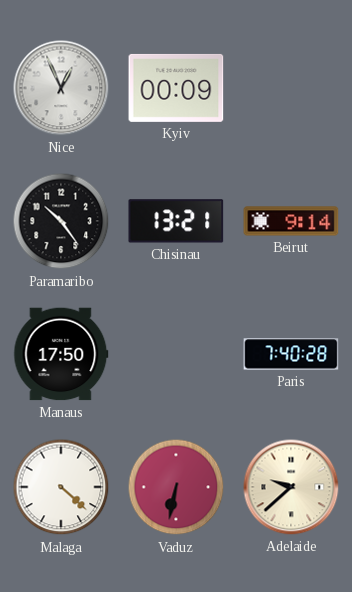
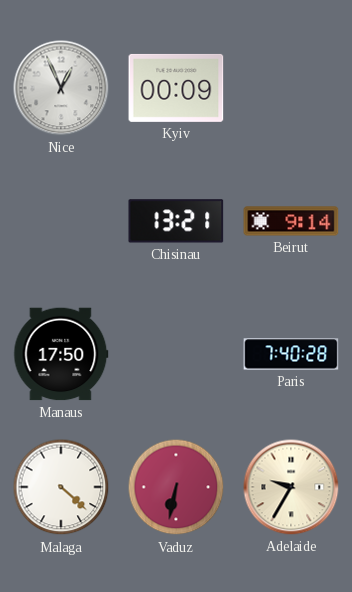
Paramaribo: 10:24 -> none
Adelaide: 9:38 -> 9:35
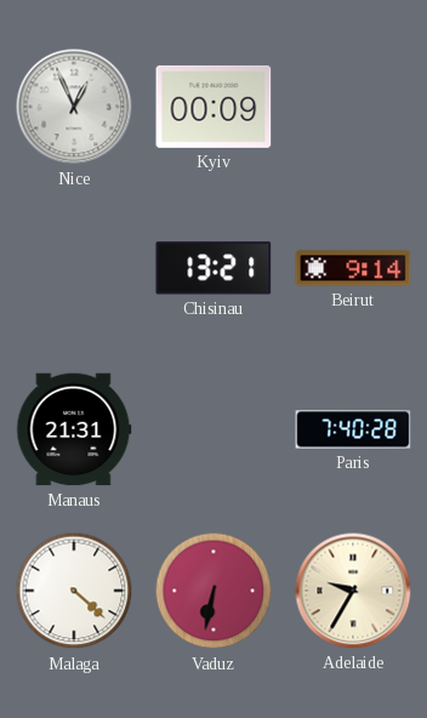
Manaus: 17:50 -> 21:31
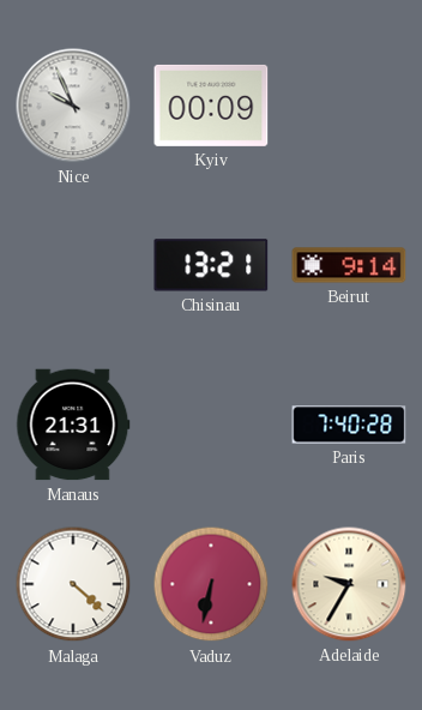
Nice: 12:56 -> 9:56
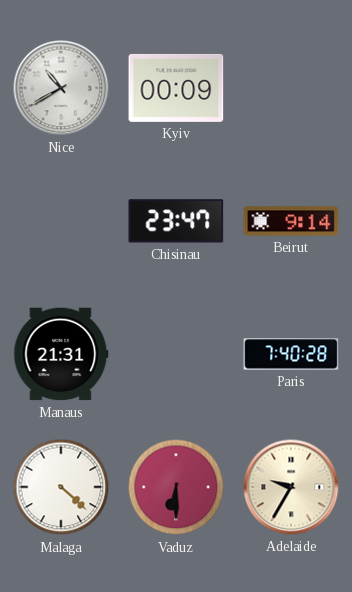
Nice: 9:56 -> 10:40
Chisinau: 13:21 -> 23:47
Vaduz: 6:32 -> 6:30
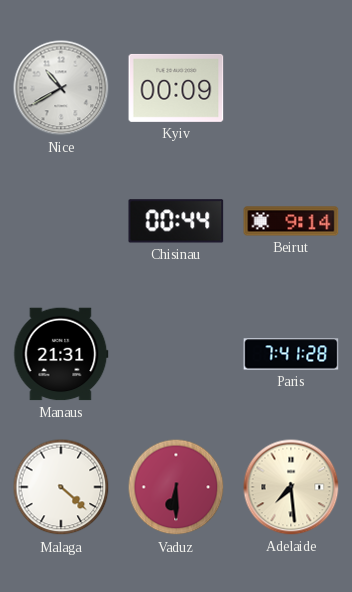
Chisinau: 23:47 -> 00:44
Paris: 7:40 -> 7:41
Adelaide: 9:35 -> 7:29
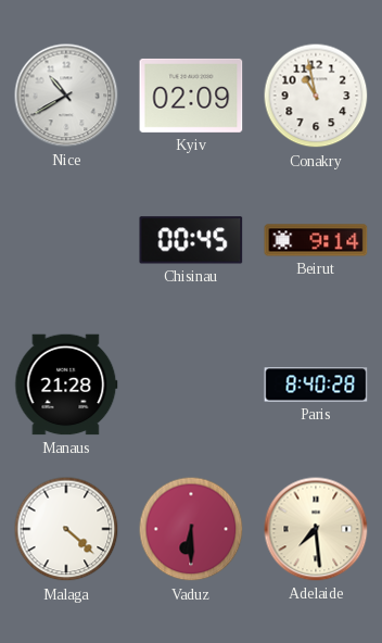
Kyiv: 00:09 -> 02:09
Conakry: none -> 10:58
Chisinau: 00:44 -> 00:45
Manaus: 21:31 -> 21:28
Paris: 7:41 -> 8:40
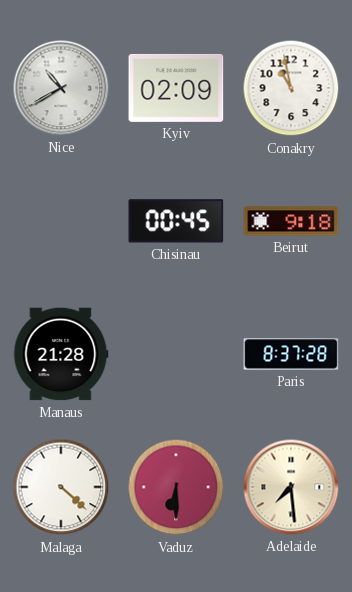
Beirut: 9:14 -> 9:18
Paris: 8:40 -> 8:37
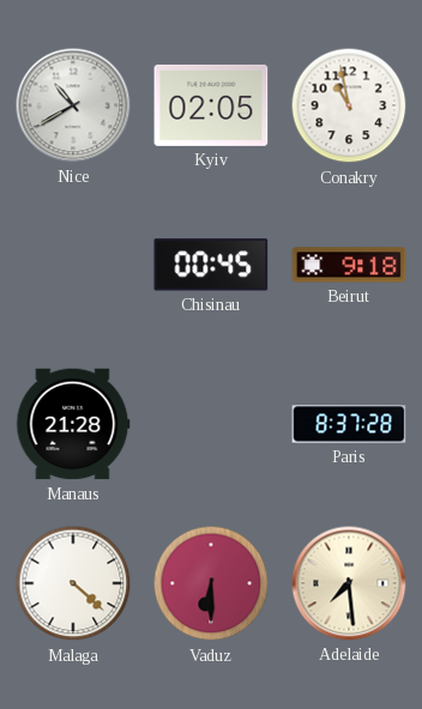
Kyiv: 02:09 -> 02:05
